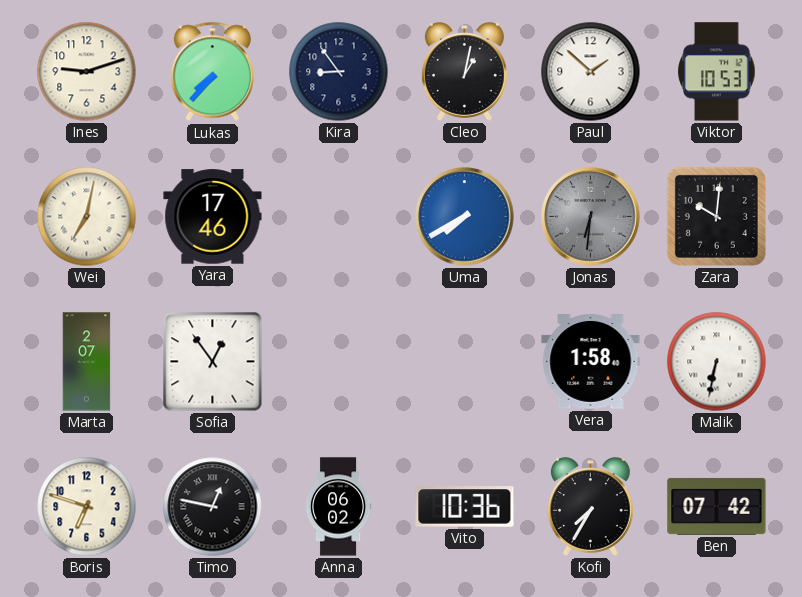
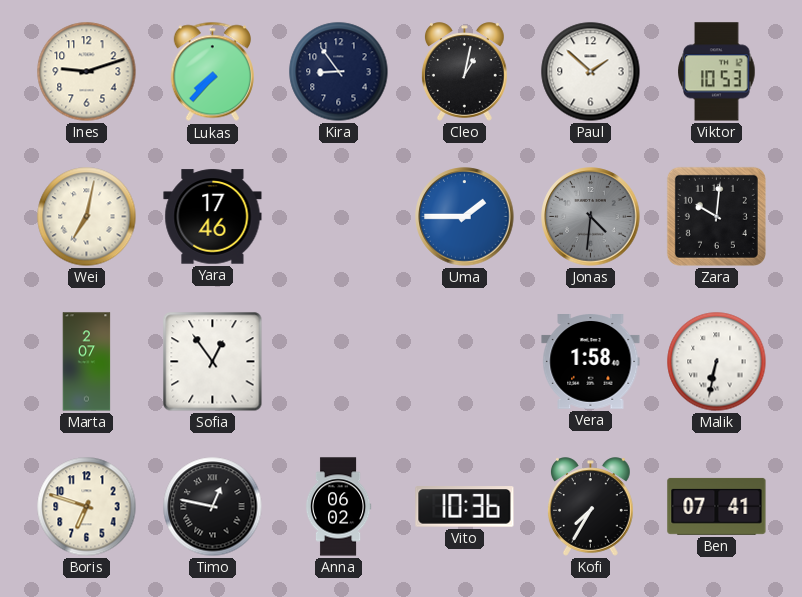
Uma: 7:40 -> 1:45
Jonas: 6:31 -> 4:31
Ben: 07:42 -> 07:41
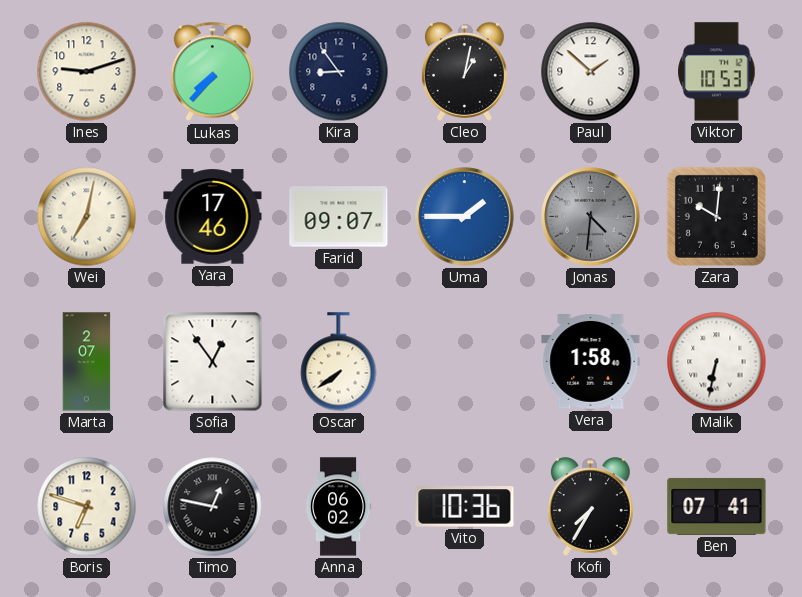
Farid: none -> 09:07
Oscar: none -> 7:39
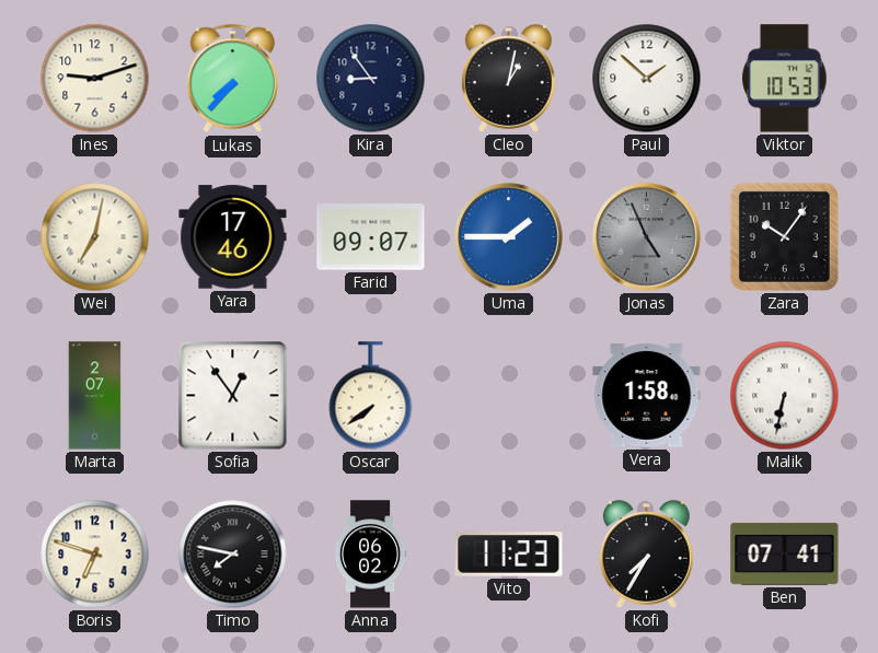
Jonas: 4:31 -> 4:56
Zara: 10:01 -> 10:06
Timo: 12:47 -> 7:47
Vito: 10:36 -> 11:23
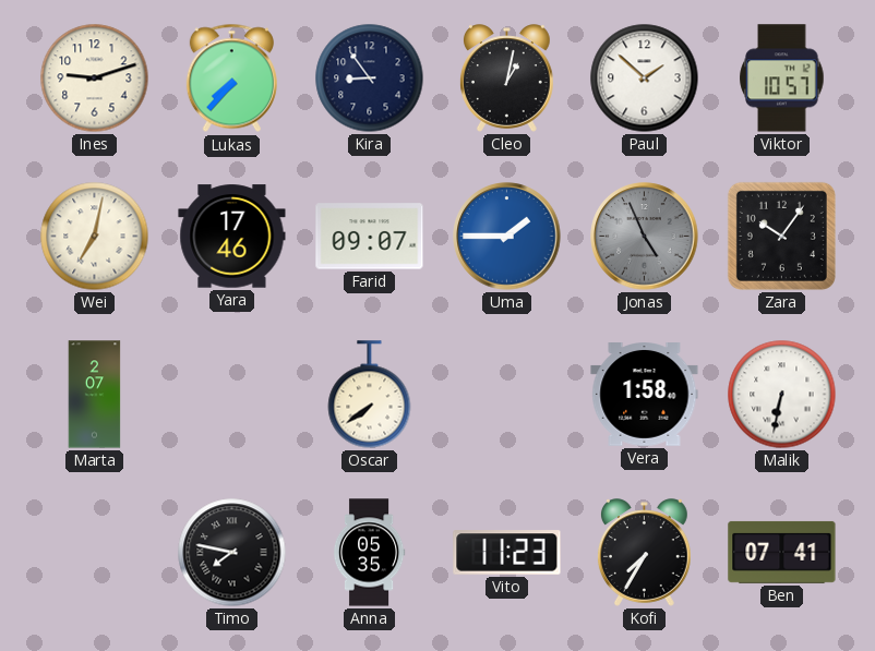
Viktor: 10:53 -> 10:57
Sofia: 12:54 -> none
Boris: 6:48 -> none
Anna: 06:02 -> 05:35
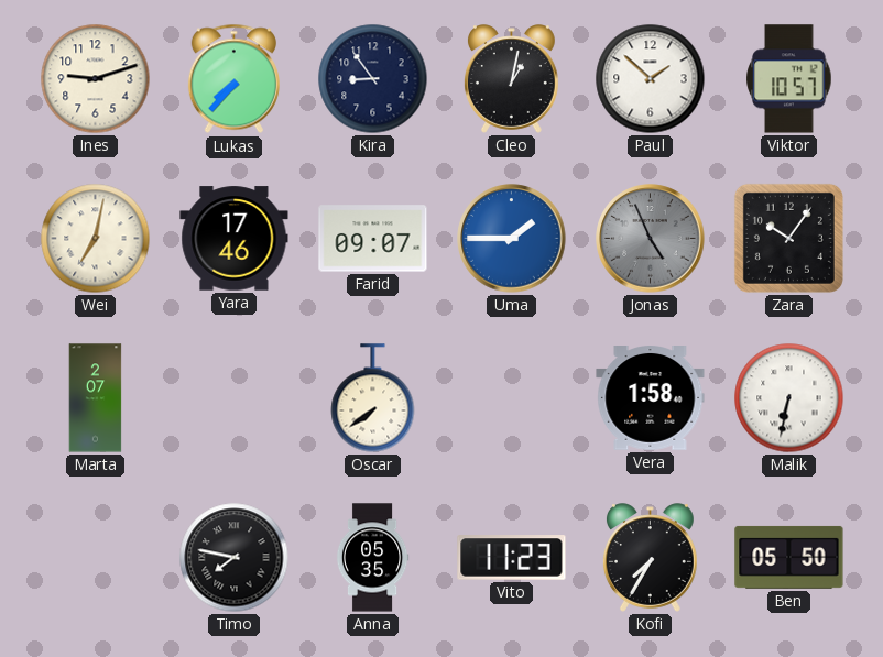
Ben: 07:41 -> 05:50
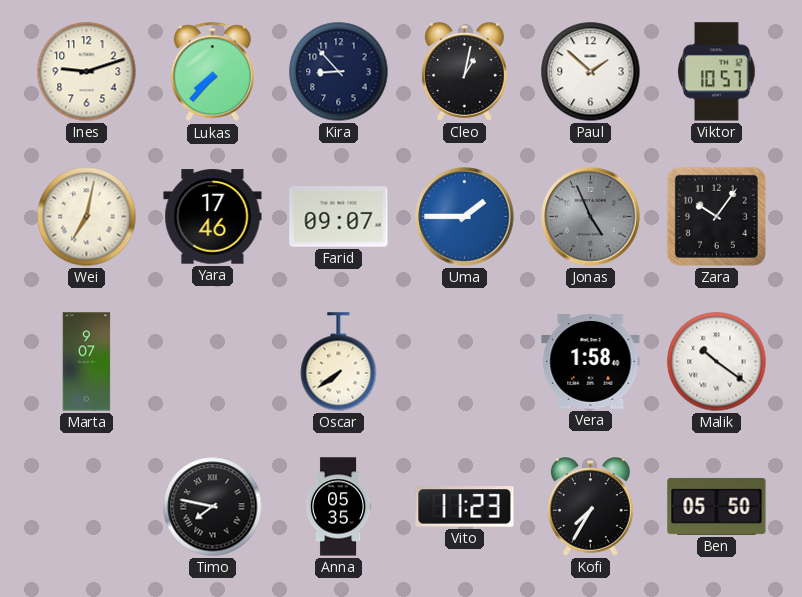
Kira: 8:54 -> 8:53
Marta: 2:07 -> 9:07
Malik: 6:32 -> 10:21
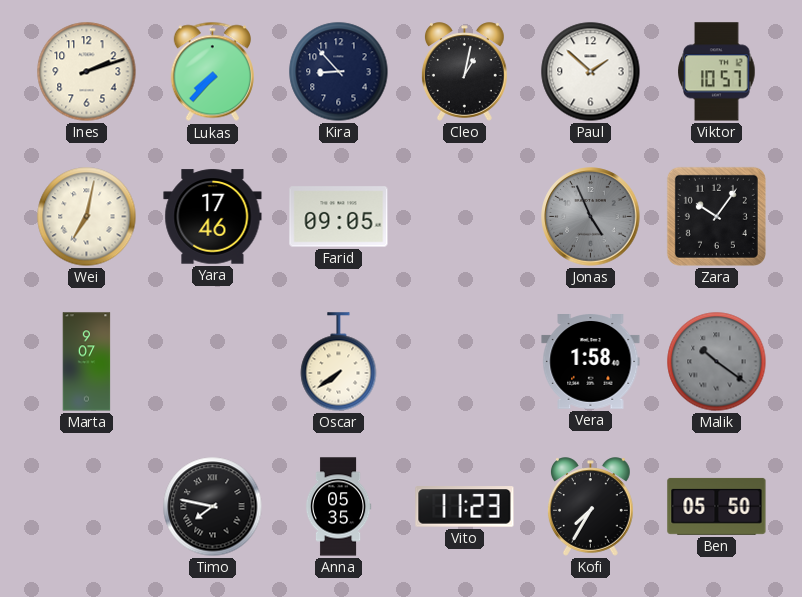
Ines: 9:12 -> 2:12
Farid: 09:07 -> 09:05
Uma: 1:45 -> none
Malik dial: white -> grey
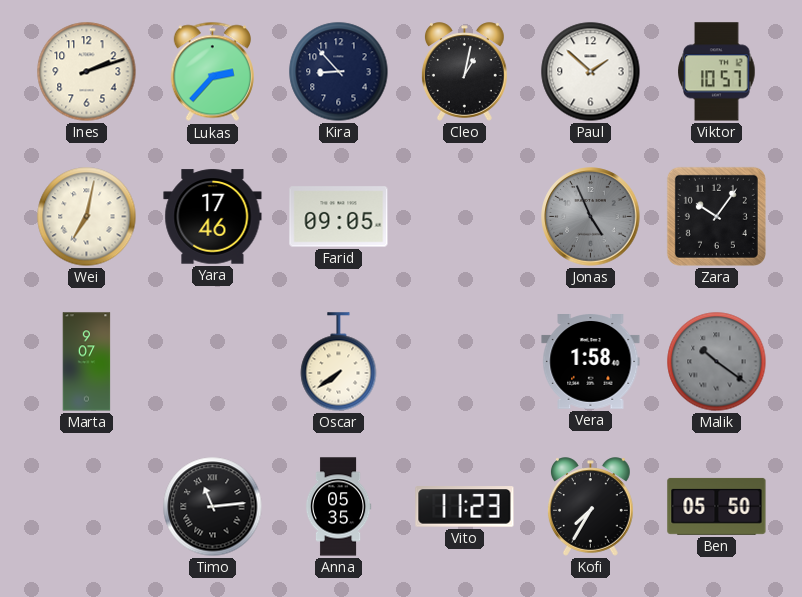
Lukas: 7:37 -> 2:37
Timo: 7:47 -> 11:14
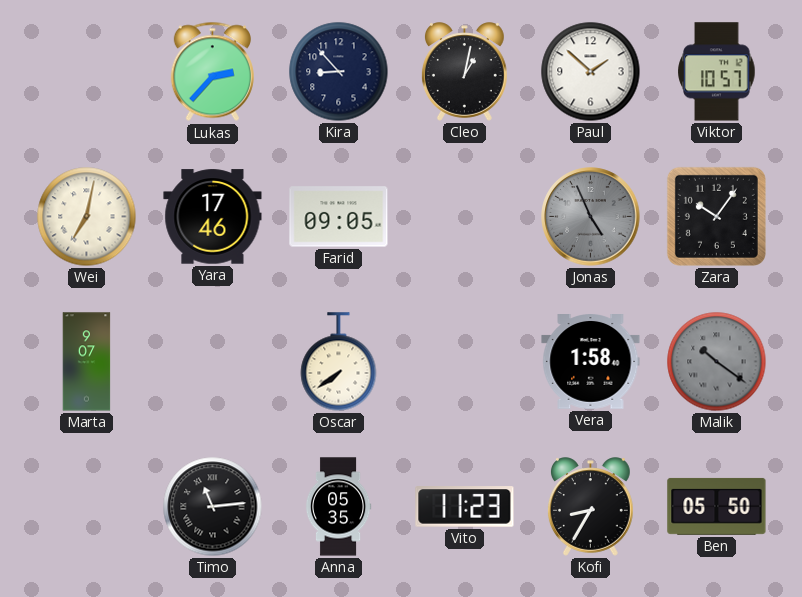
Ines: 2:12 -> none
Kofi: 7:35 -> 8:35
